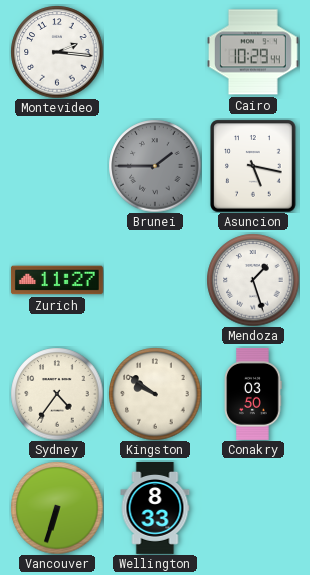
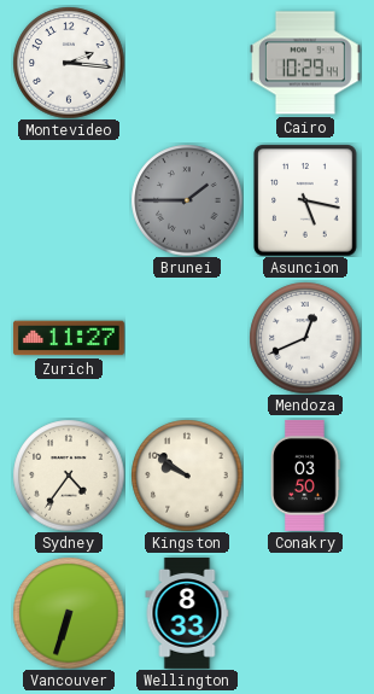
Mendoza: 1:27 -> 12:41
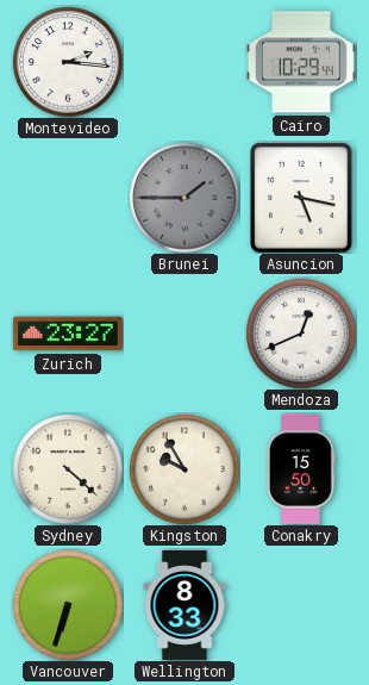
Zurich: 11:27 -> 23:27
Sydney: 4:36 -> 4:22
Kingston: 9:51 -> 9:55
Conakry: 03:50 -> 15:50
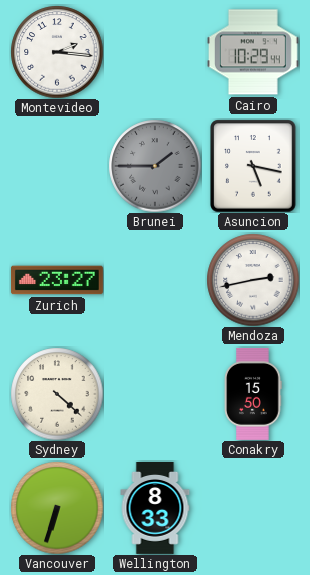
Mendoza: 12:41 -> 2:43
Kingston: 9:55 -> none
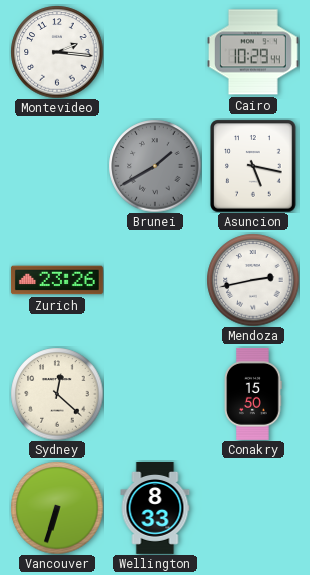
Brunei: 1:45 -> 1:40
Zurich: 23:27 -> 23:26
Sydney: 4:22 -> 12:22
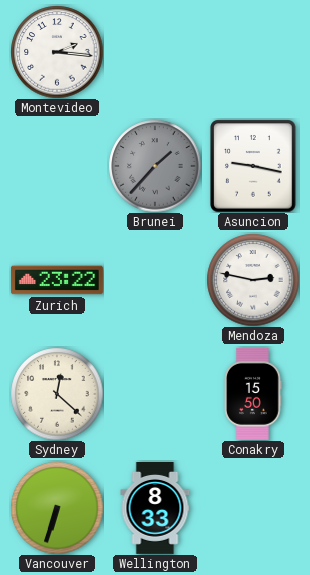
Cairo: 10:29 -> none
Brunei: 1:40 -> 1:37
Asuncion: 5:17 -> 9:17
Zurich: 23:26 -> 23:22
Mendoza: 2:43 -> 2:47
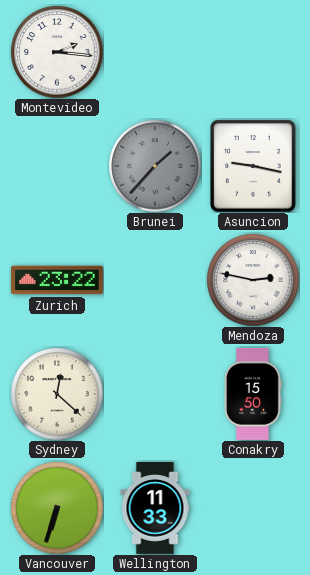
Wellington: 8:33 -> 11:33
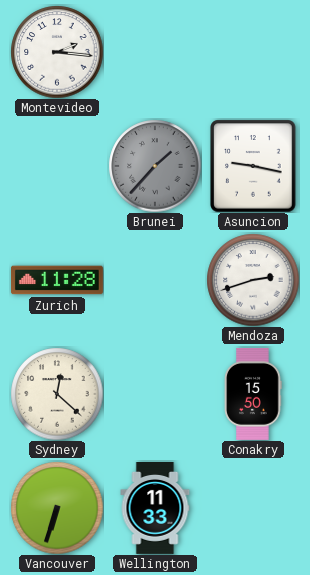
Zurich: 23:22 -> 11:28
Mendoza: 2:47 -> 2:42
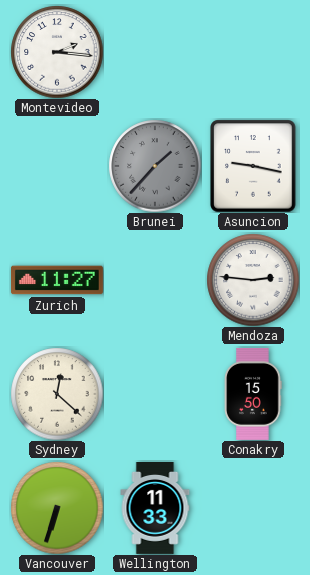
Zurich: 11:28 -> 11:27
Mendoza: 2:42 -> 2:46
